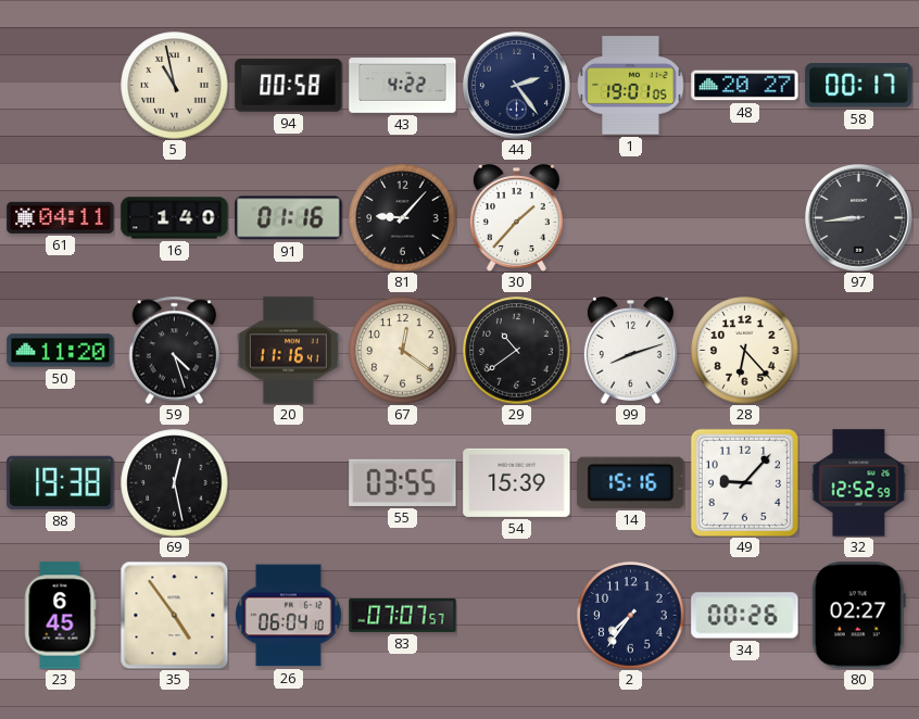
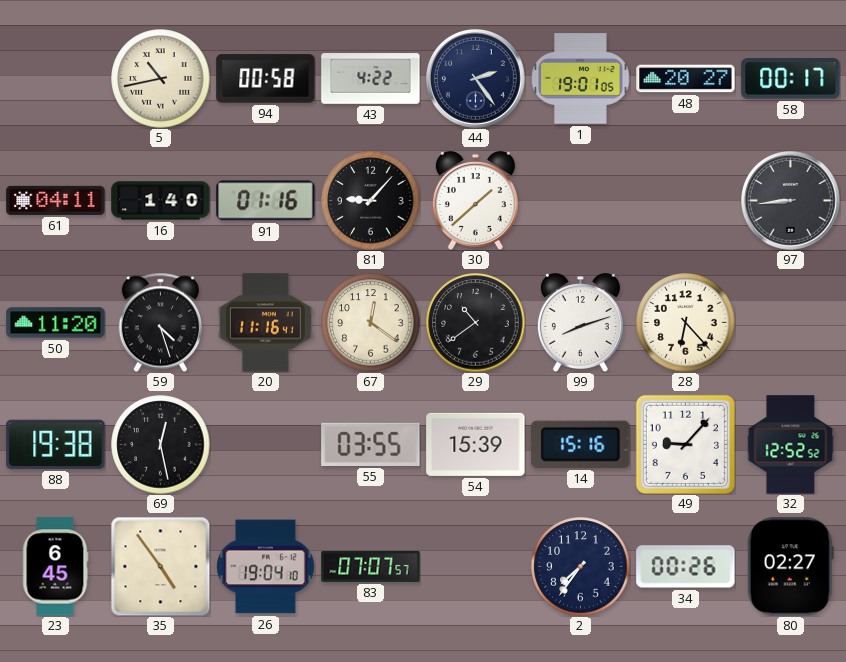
5: 10:58 -> 10:43
30: 1:37 -> 1:38
32: 12:52:59 -> 12:52:52
26: 06:04 -> 19:04
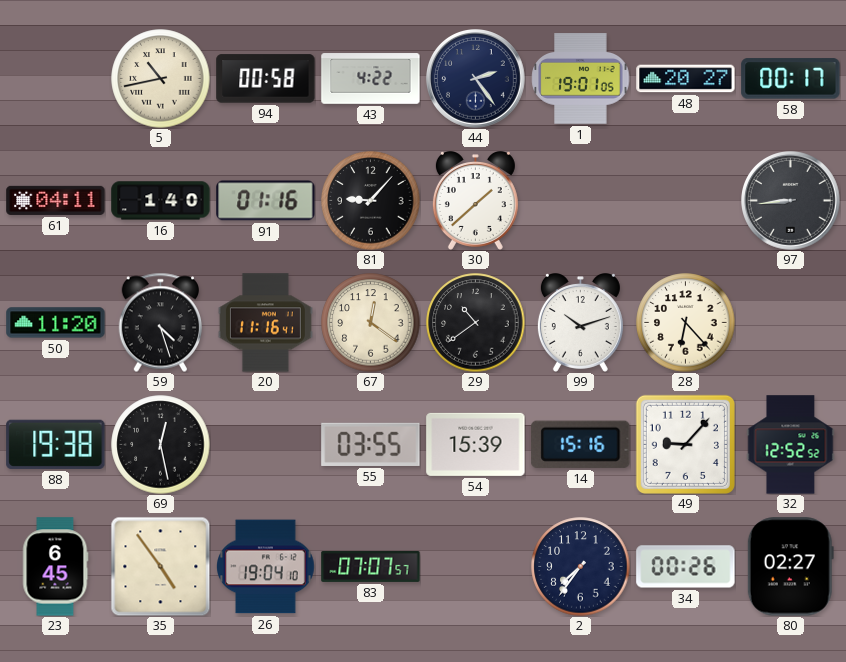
99: 8:12 -> 10:12
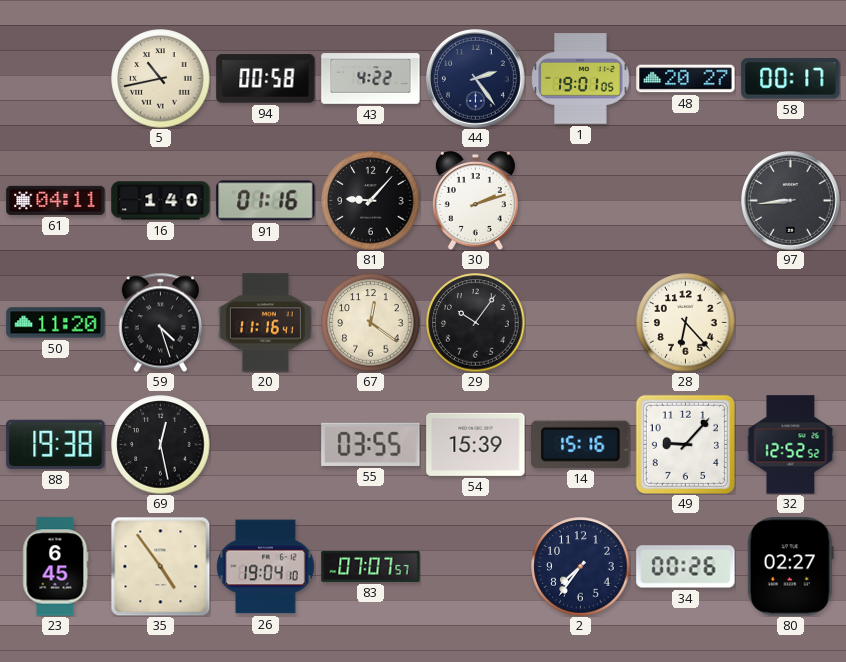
30: 1:38 -> 2:12
29: 10:39 -> 10:06
99: 10:12 -> none
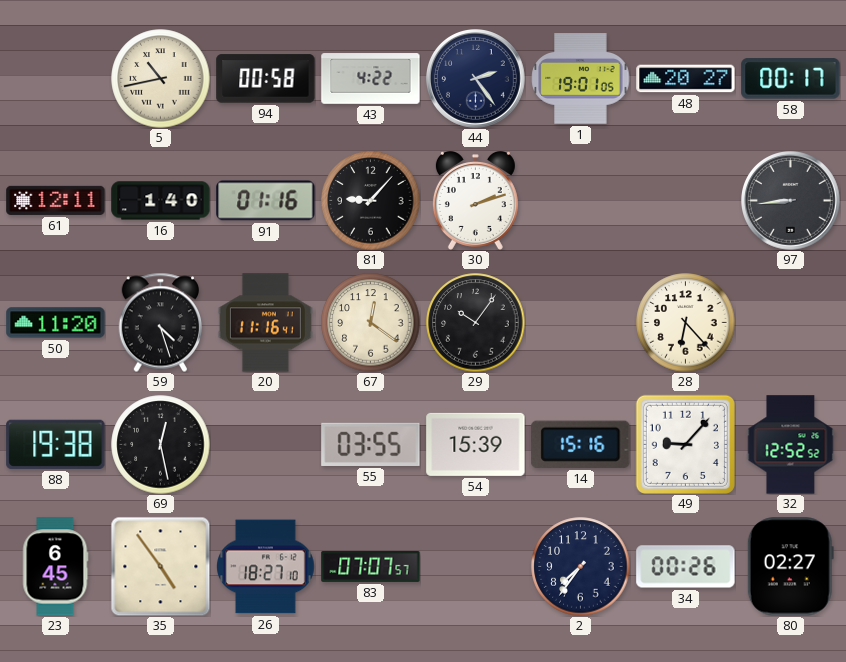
61: 04:11 -> 12:11
26: 19:04 -> 18:27
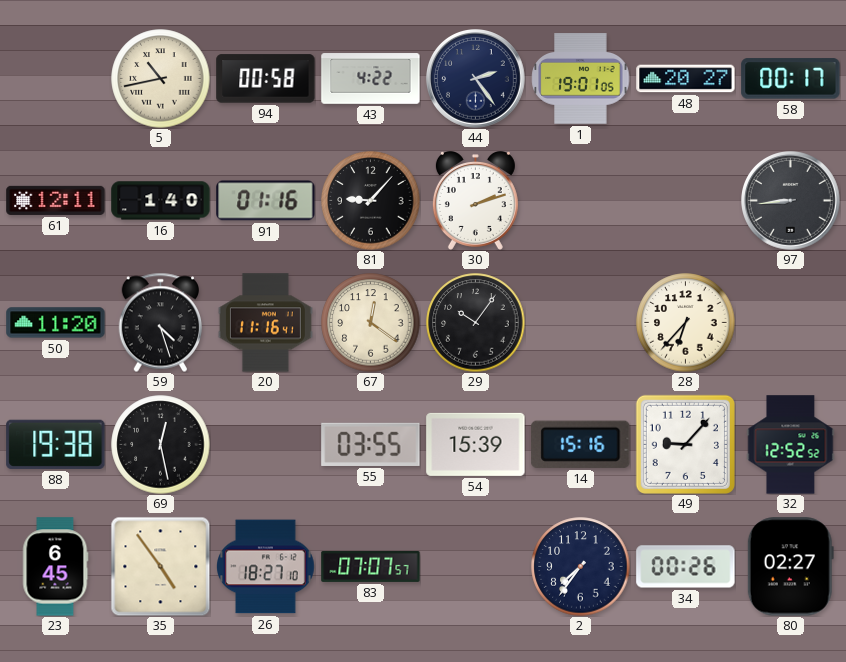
28: 6:23 -> 6:37
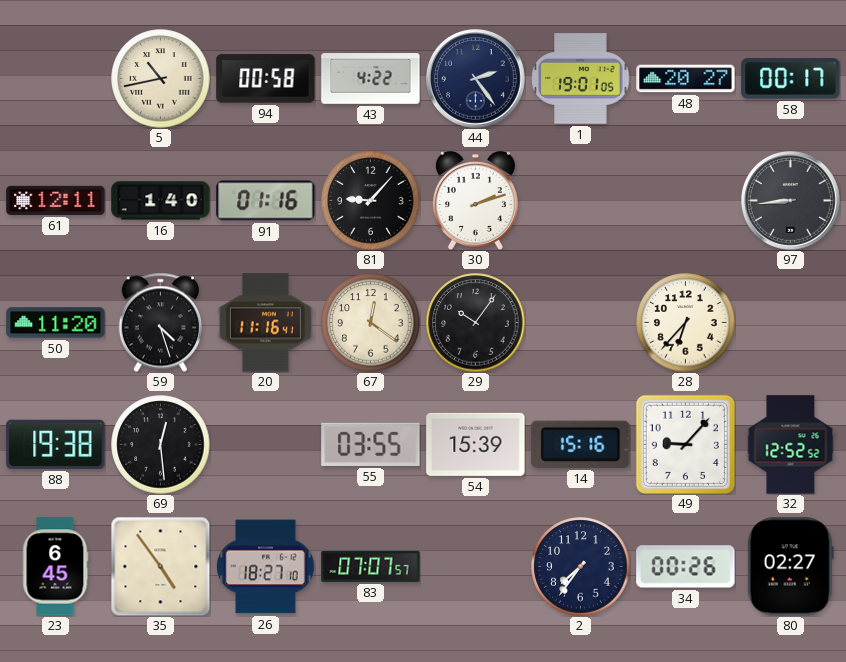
69: 12:28 -> 12:29
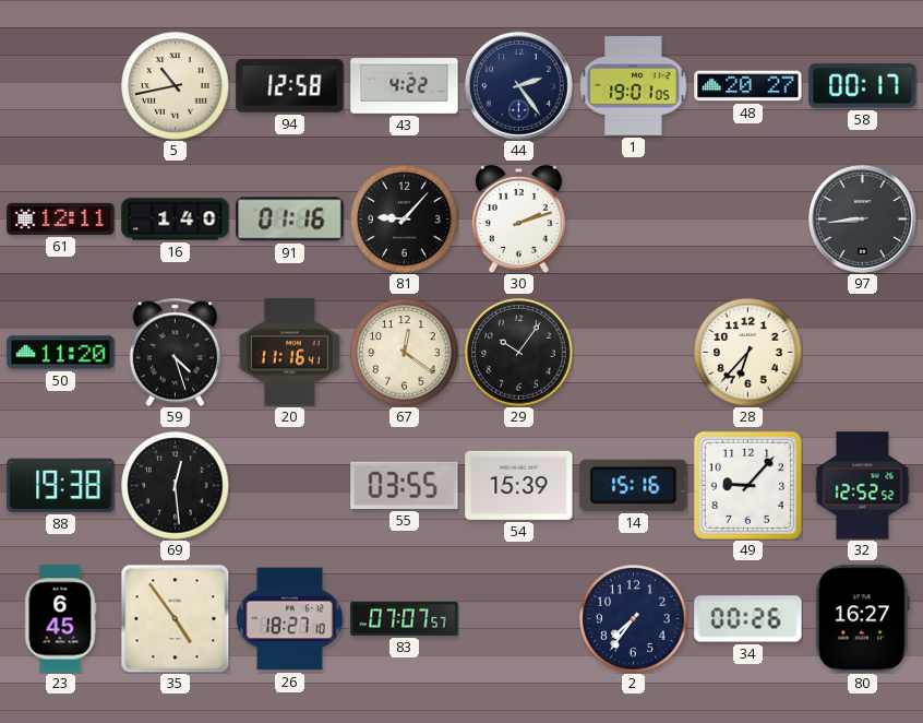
94: 00:58 -> 12:58
80: 02:27 -> 16:27
